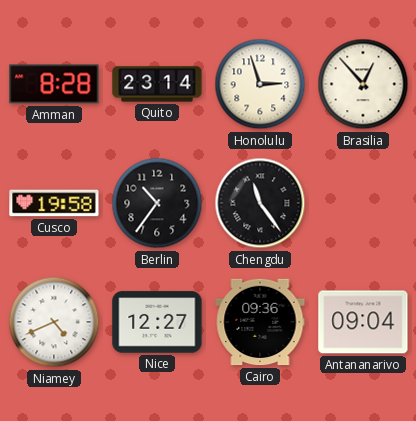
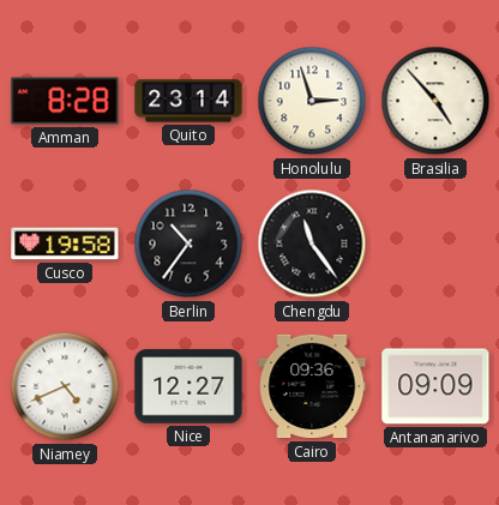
Brasilia: 12:53 -> 4:53
Antananarivo: 09:04 -> 09:09
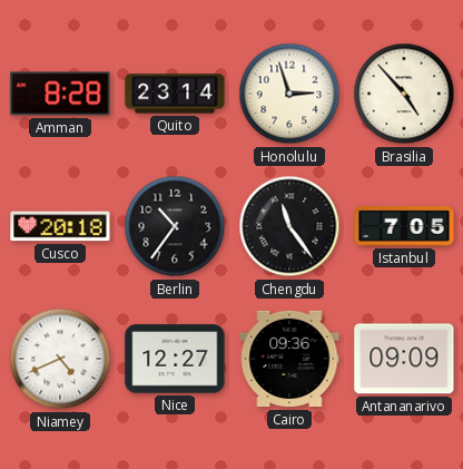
Cusco: 19:58 -> 20:18
Istanbul: none -> 7:05
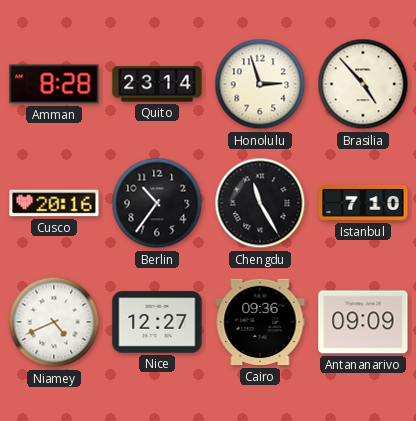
Cusco: 20:18 -> 20:16
Chengdu: 11:24 -> 11:25
Istanbul: 7:05 -> 7:10
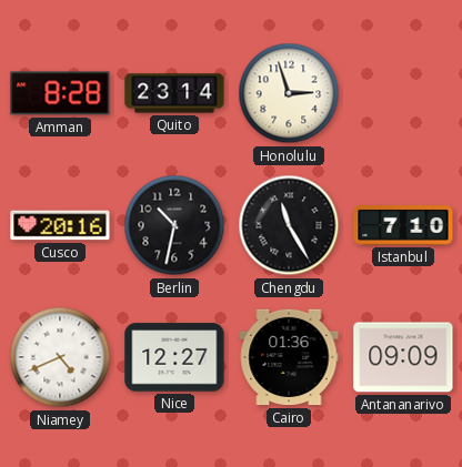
Brasilia: 4:53 -> none
Berlin: 10:36 -> 10:32
Cairo: 09:36 -> 01:36
